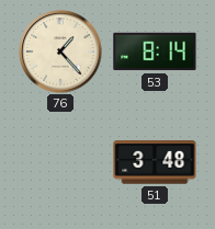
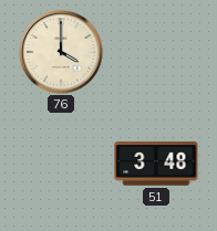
76: 1:23 -> 4:00
53: 8:14 -> none
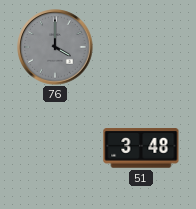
76 dial: cream -> grey
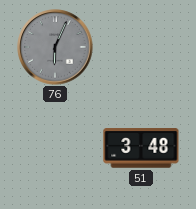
76: 4:00 -> 6:04
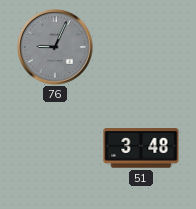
76: 6:04 -> 9:04
